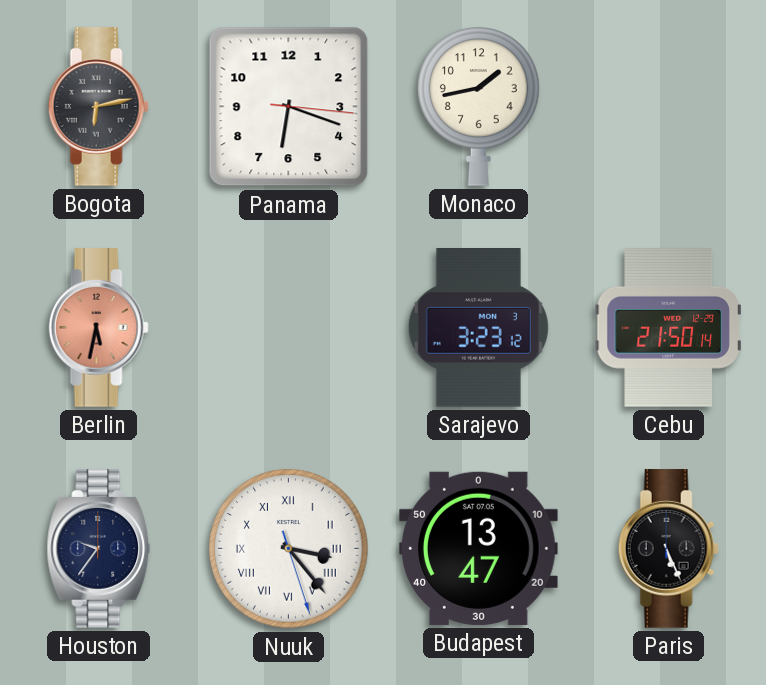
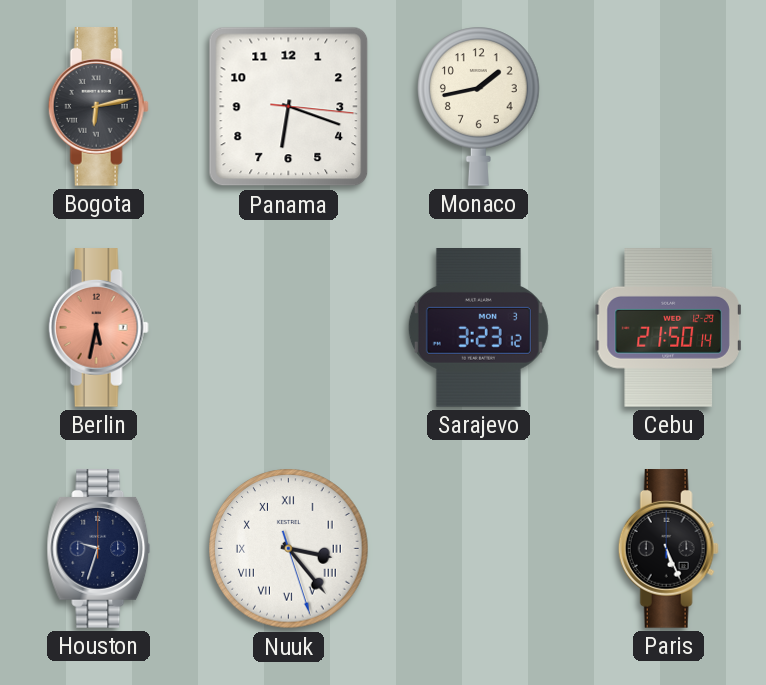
Houston: 9:36 -> 9:33
Budapest: 13:47 -> none
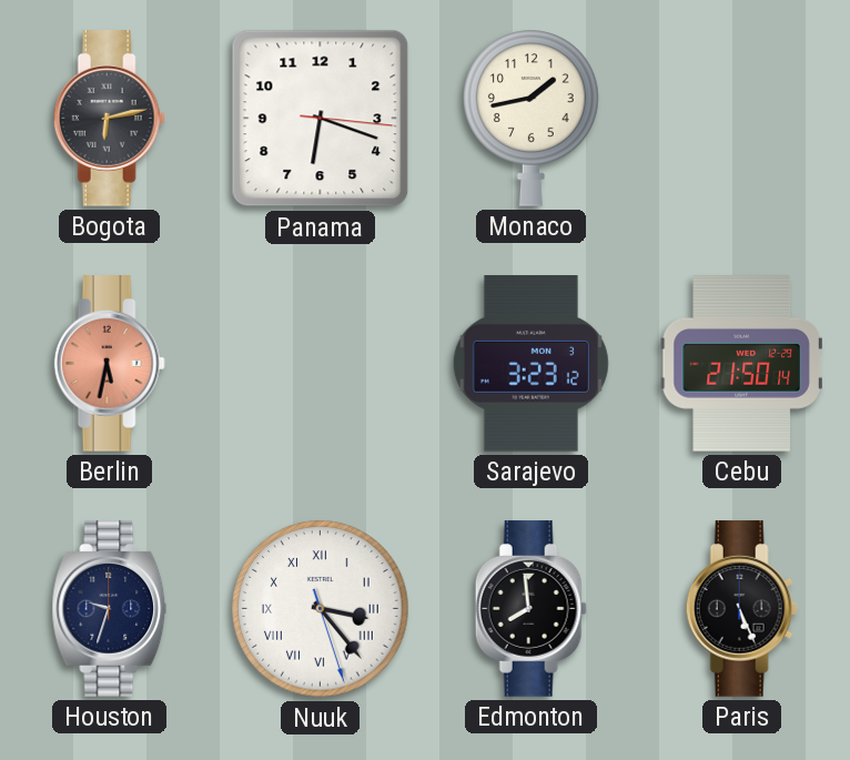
Edmonton: none -> 7:59
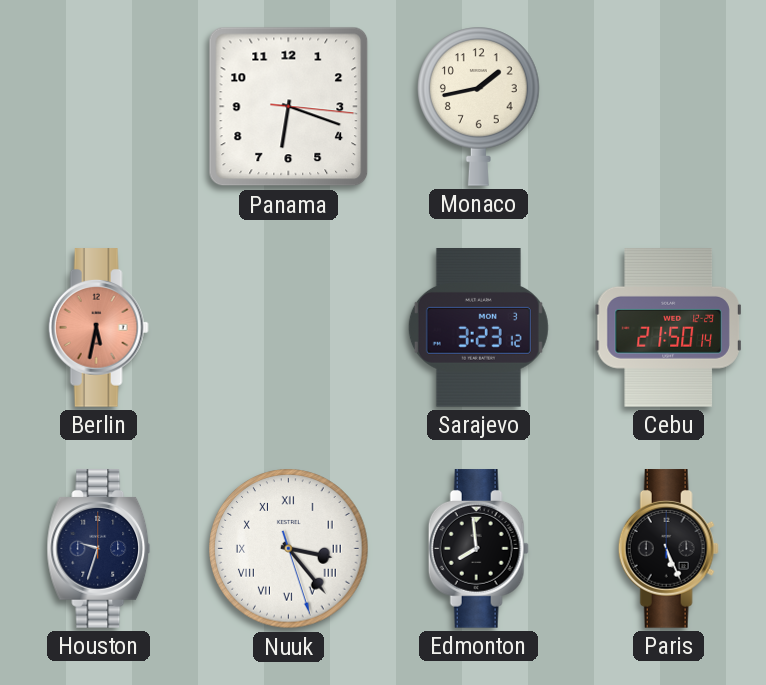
Bogota: 6:13 -> none
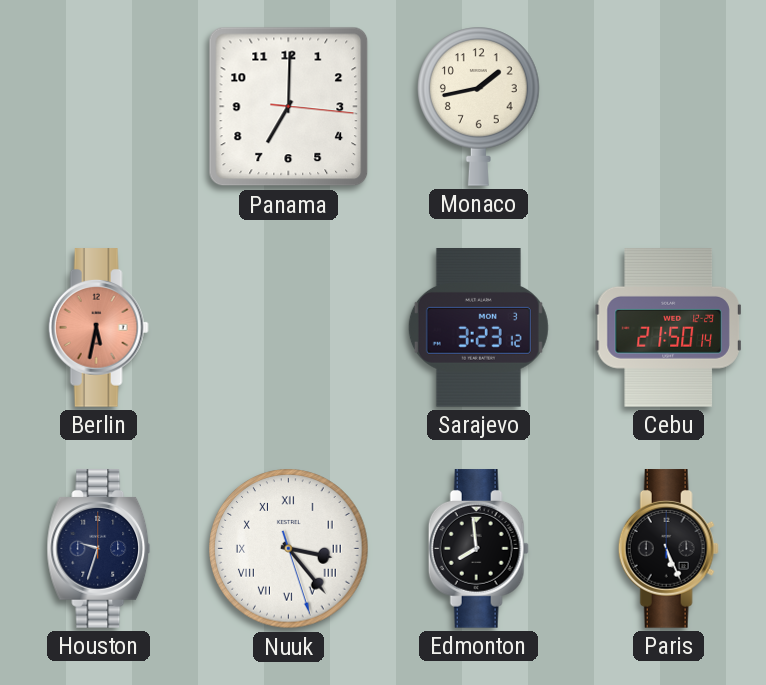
Panama: 6:18 -> 7:00
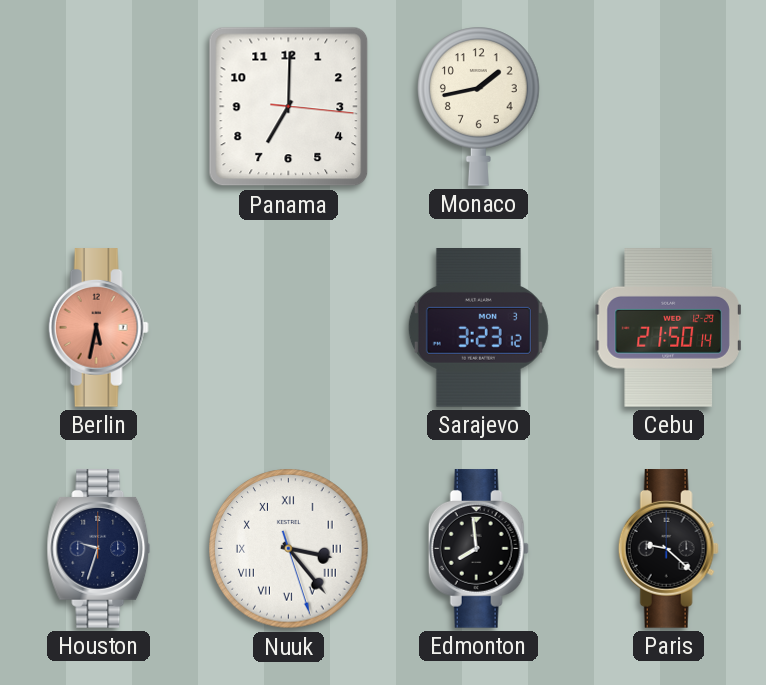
Paris: 5:26 -> 9:22
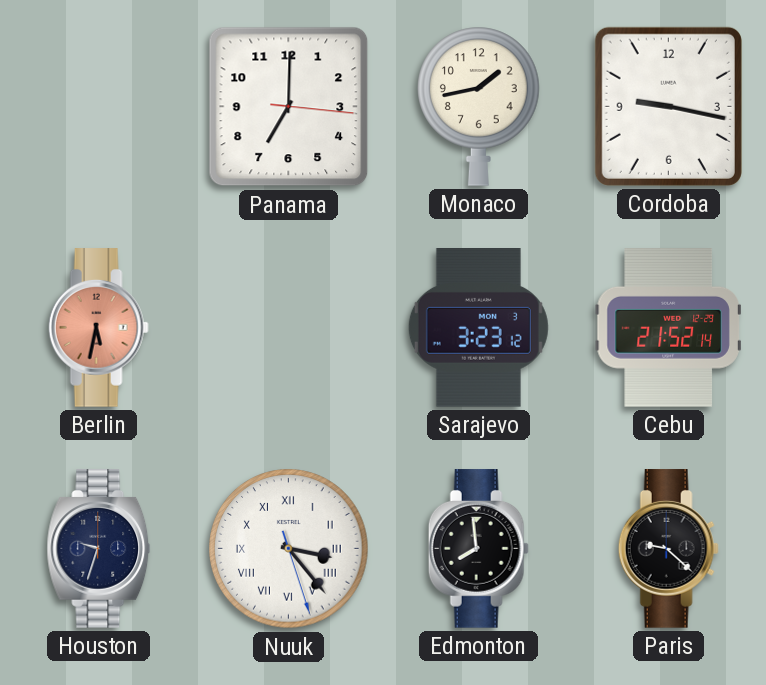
Cordoba: none -> 9:17
Cebu: 21:50 -> 21:52
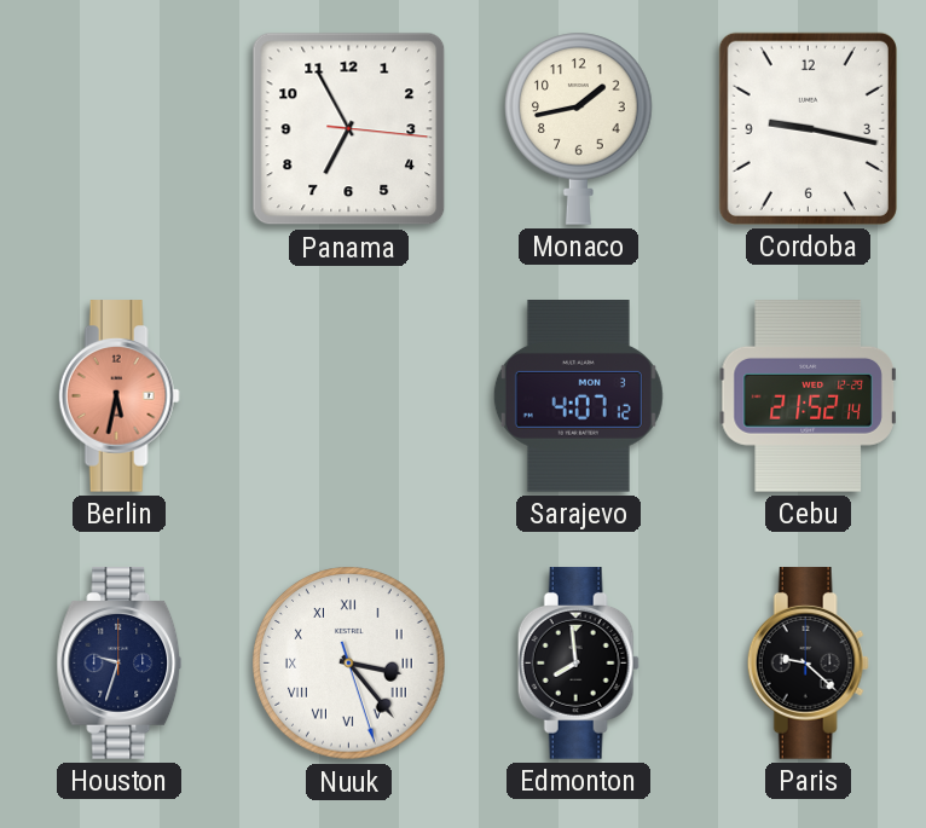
Panama: 7:00 -> 6:55
Sarajevo: 3:23 -> 4:07
